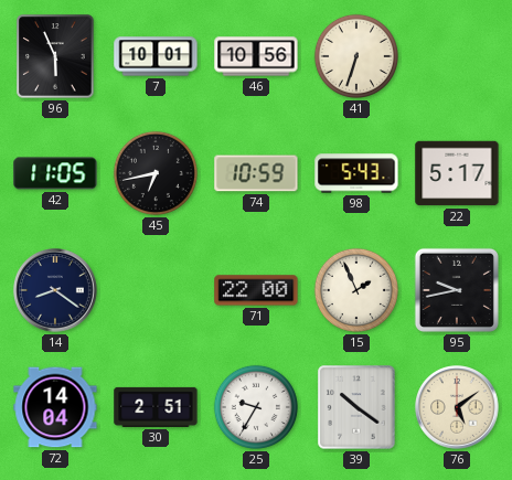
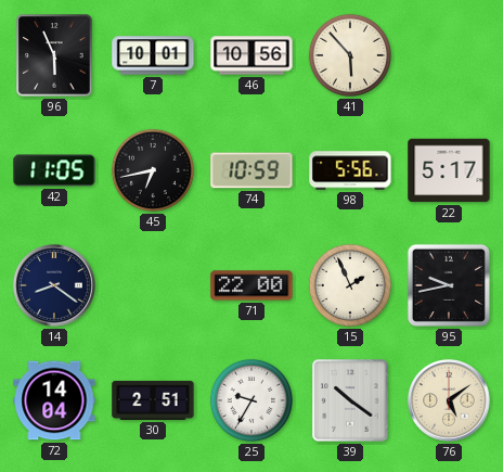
41: 6:33 -> 5:53
98: 5:43 -> 5:56
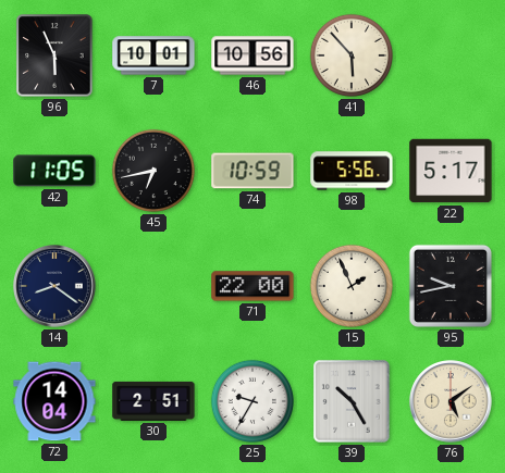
39: 10:21 -> 10:25
